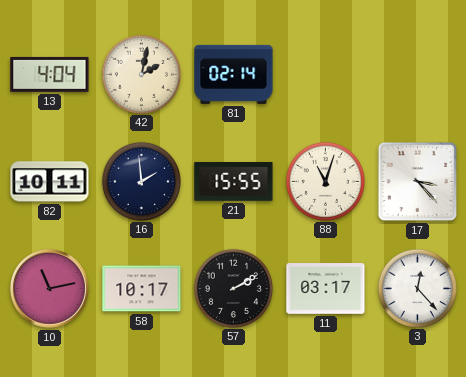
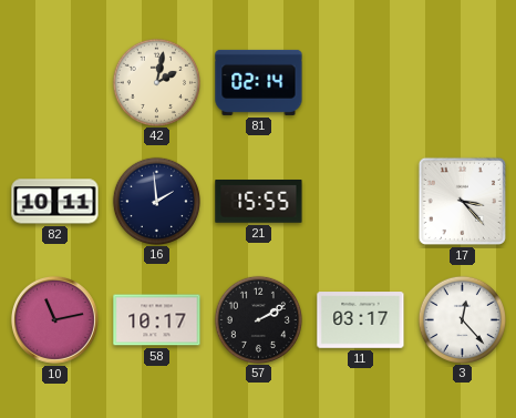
13: 4:04 -> none
88: 11:03 -> none
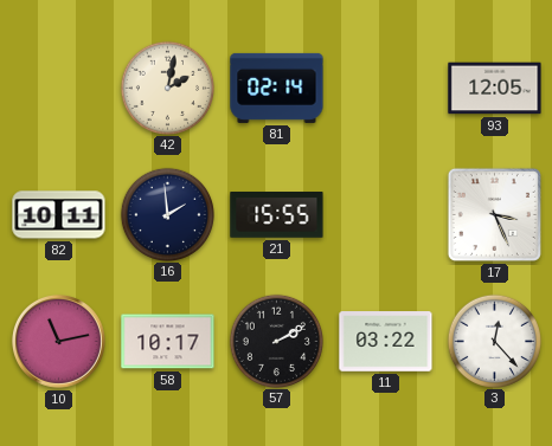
93: none -> 12:05
17: 3:23 -> 3:26
11: 03:17 -> 03:22
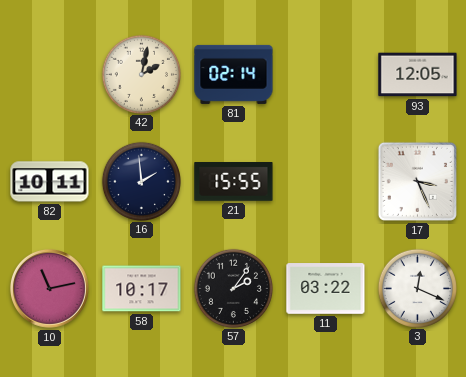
57: 2:10 -> 2:06
3: 12:23 -> 12:19
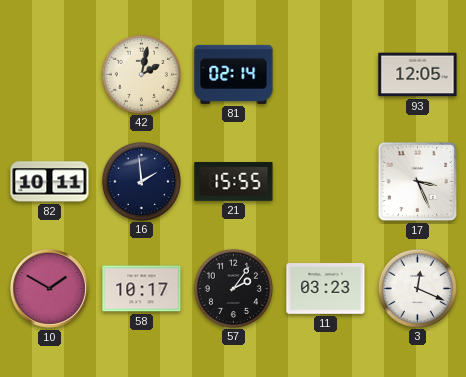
10: 11:13 -> 1:50
11: 03:22 -> 03:23
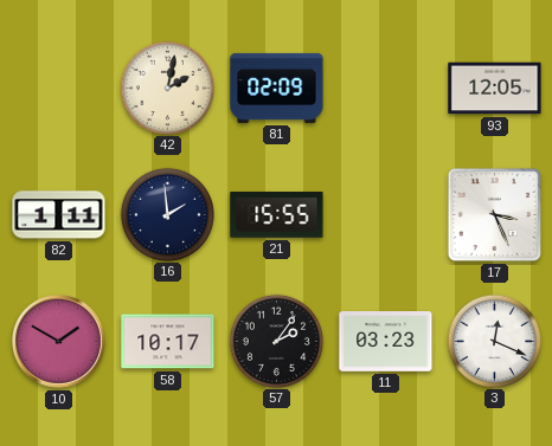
81: 02:14 -> 02:09
82: 10:11 -> 1:11
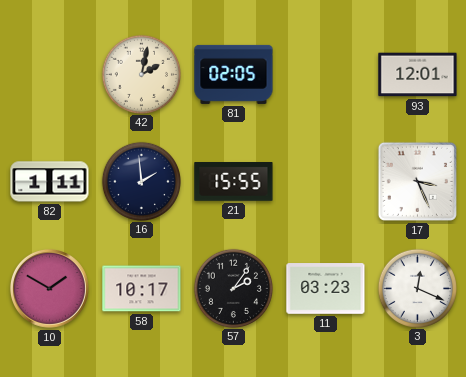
81: 02:09 -> 02:05
93: 12:05 -> 12:01
